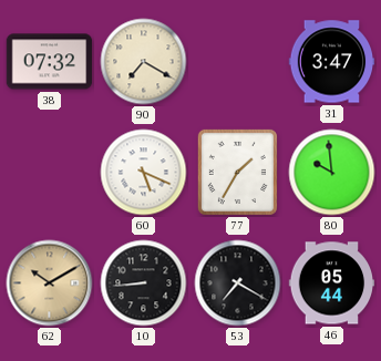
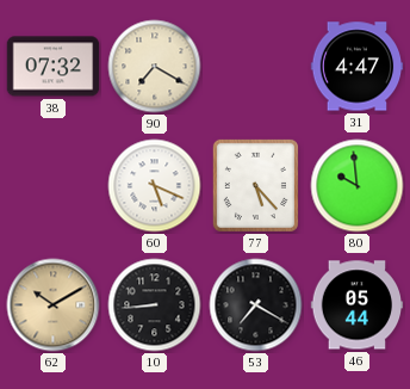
31: 3:47 -> 4:47
77: 1:35 -> 5:23
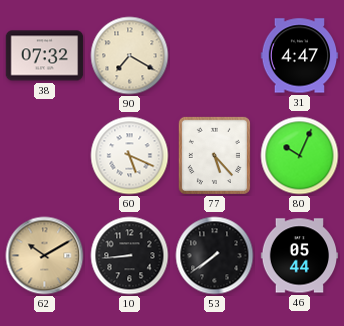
80: 9:59 -> 10:04
53: 7:20 -> 7:39
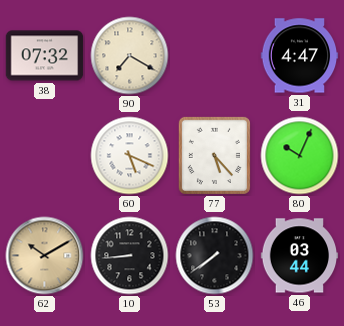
46: 05:44 -> 03:44
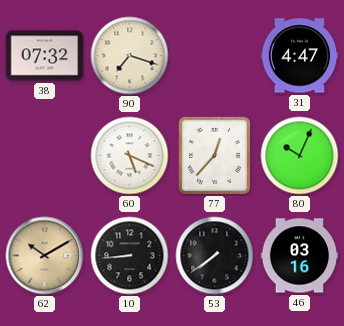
90: 7:20 -> 7:18
77: 5:23 -> 12:37
46: 03:44 -> 03:16
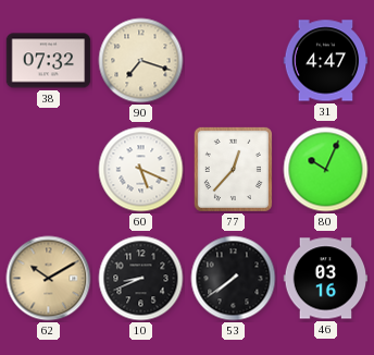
10: 8:44 -> 8:41
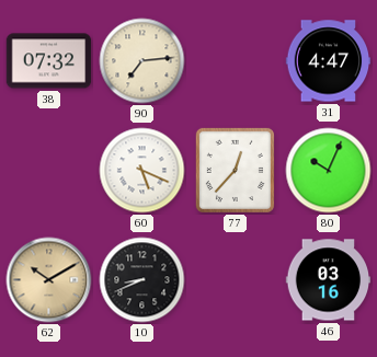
90: 7:18 -> 7:14
53: 7:39 -> none
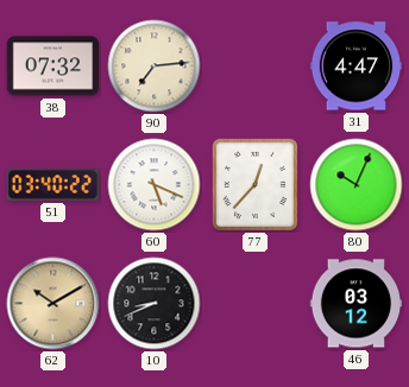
51: none -> 03:40
46: 03:16 -> 03:12
